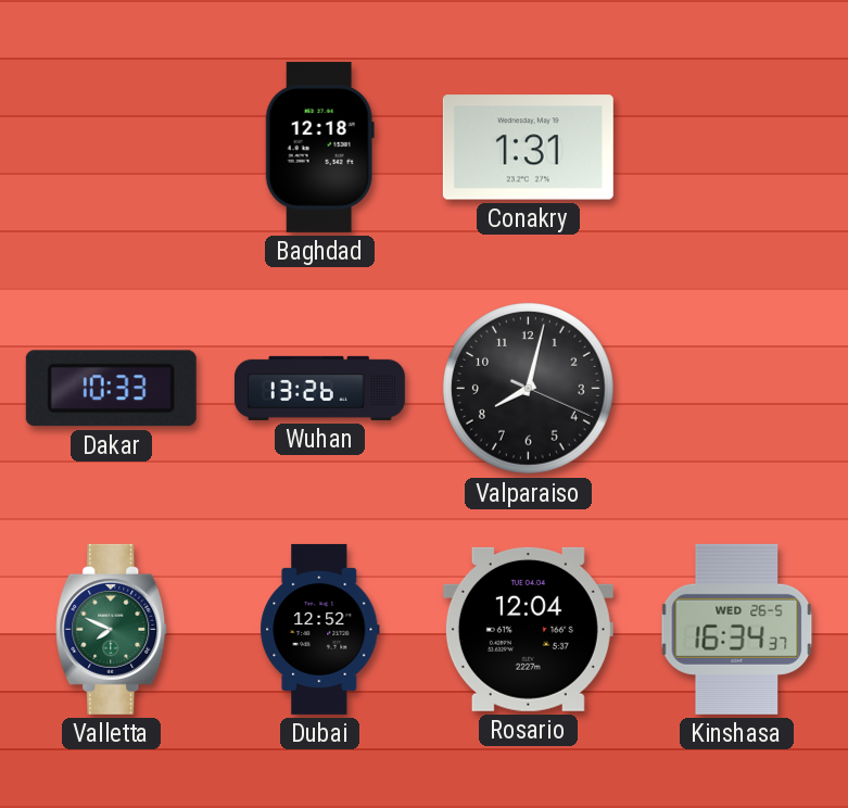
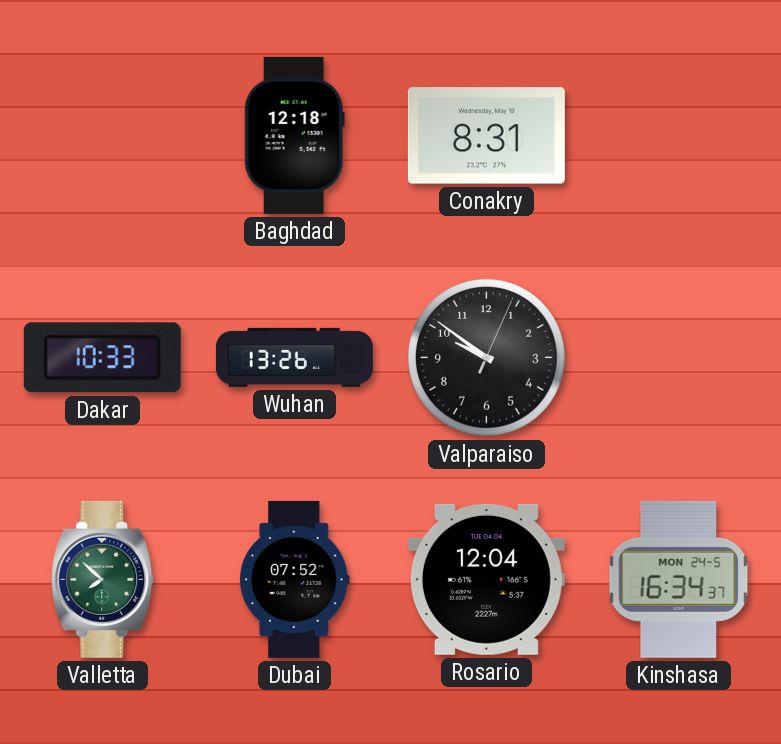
Conakry: 1:31 -> 8:31
Valparaiso: 8:02 -> 9:51
Valletta: 7:49 -> 7:52
Dubai: 12:52 -> 07:52
Kinshasa date: WED 26-5 -> MON 24-5
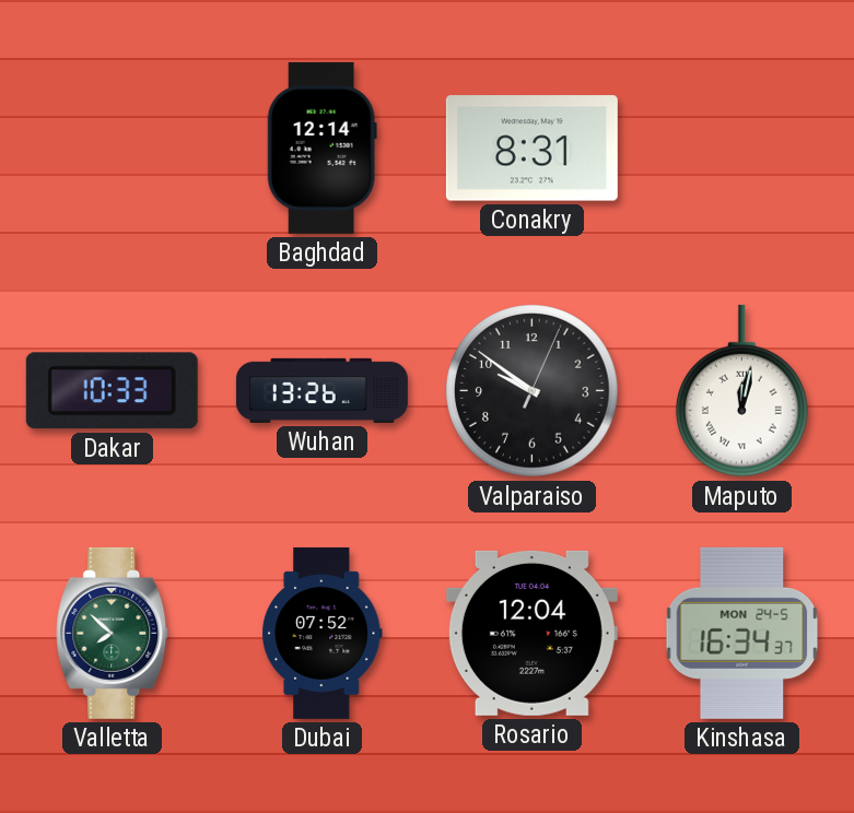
Baghdad: 12:18 -> 12:14
Maputo: none -> 12:02
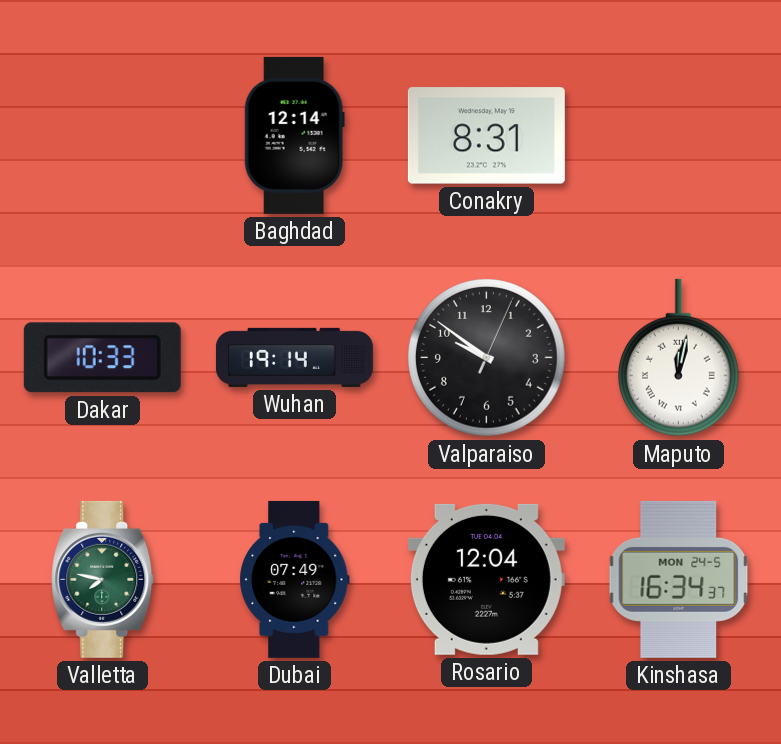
Wuhan: 13:26 -> 19:14
Valletta: 7:52 -> 7:47
Dubai: 07:52 -> 07:49
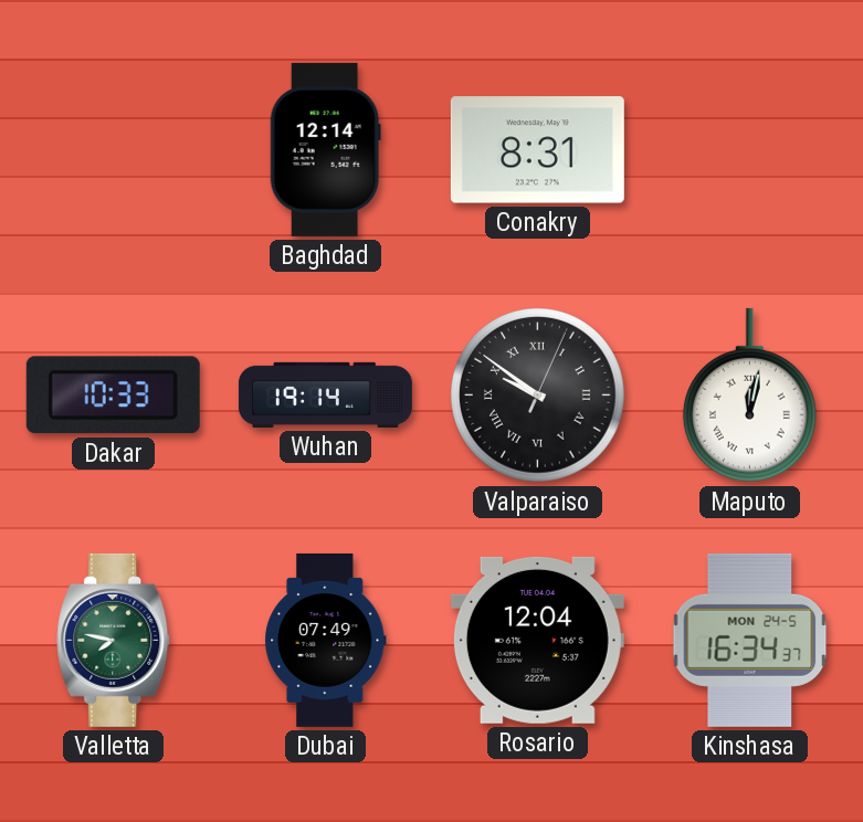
Valparaiso numerals: Arabic -> Roman
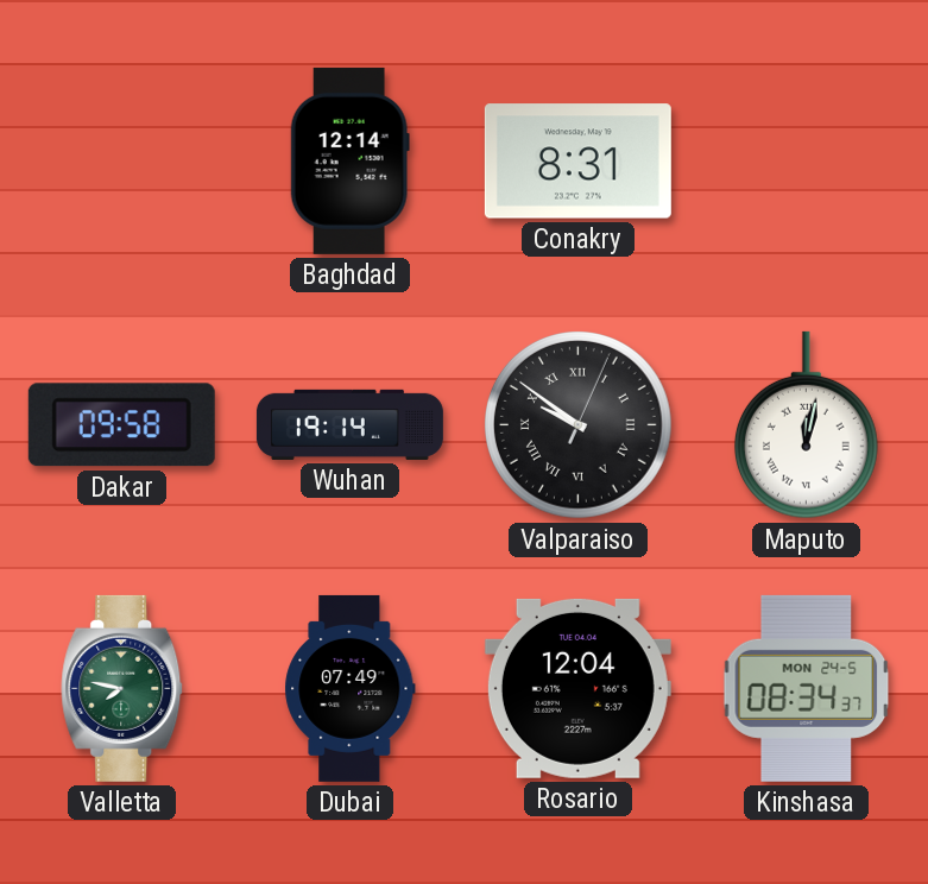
Dakar: 10:33 -> 09:58
Kinshasa: 16:34 -> 08:34
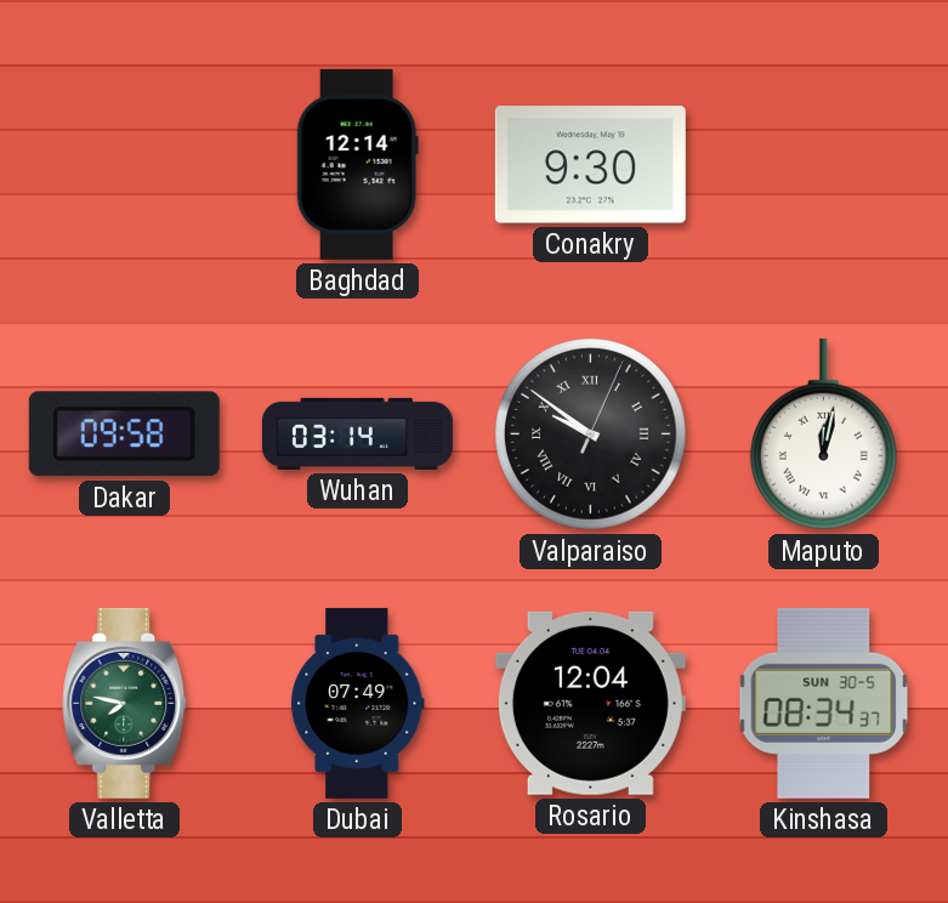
Conakry: 8:31 -> 9:30
Wuhan: 19:14 -> 03:14
Kinshasa date: MON 24-5 -> SUN 30-5
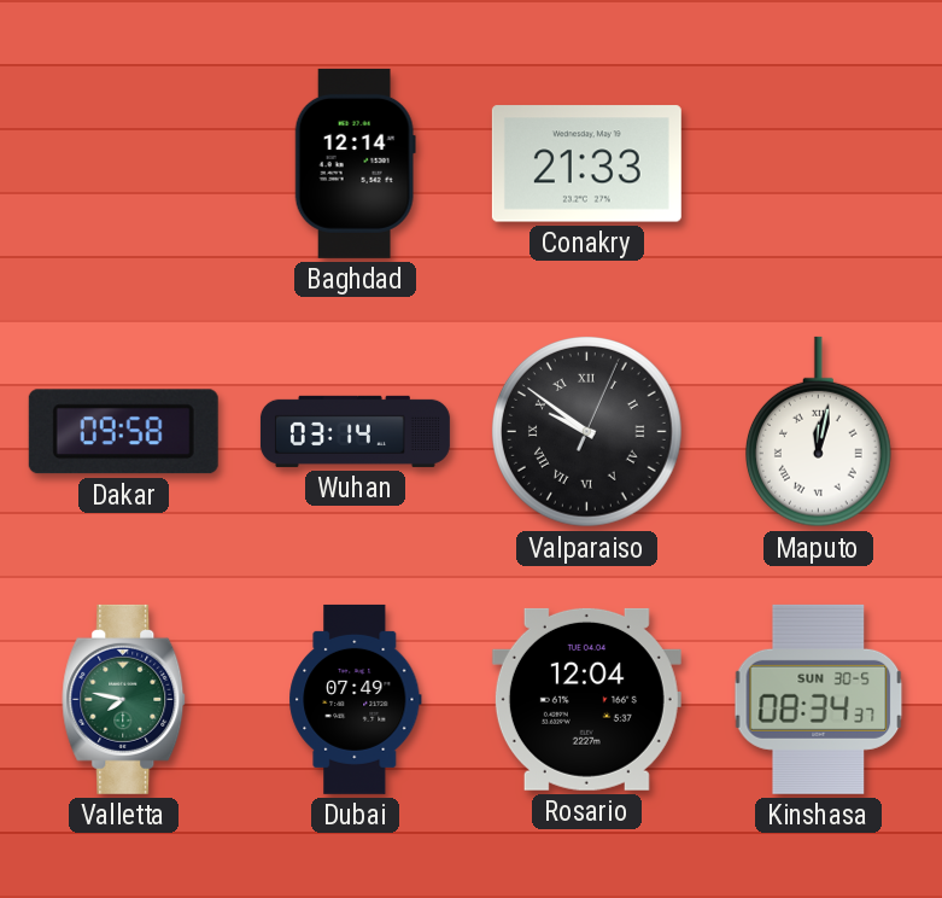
Conakry: 9:30 -> 21:33
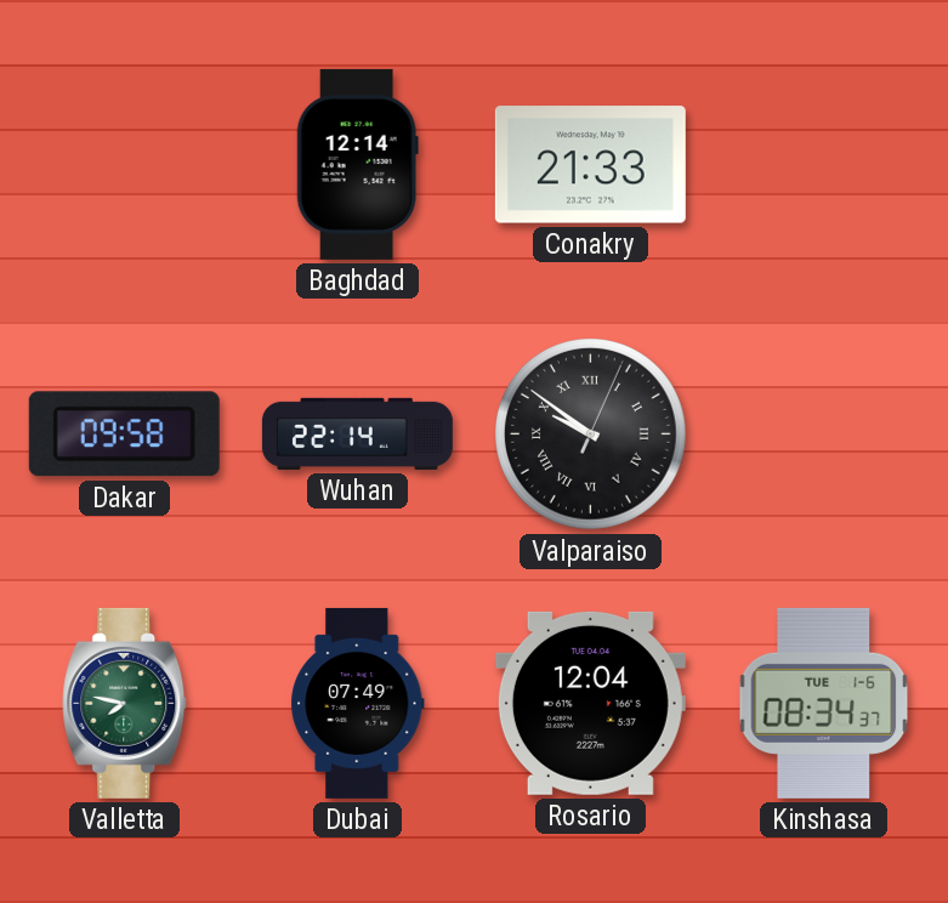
Wuhan: 03:14 -> 22:14
Maputo: 12:02 -> none
Kinshasa date: SUN 30-5 -> TUE 1-6
